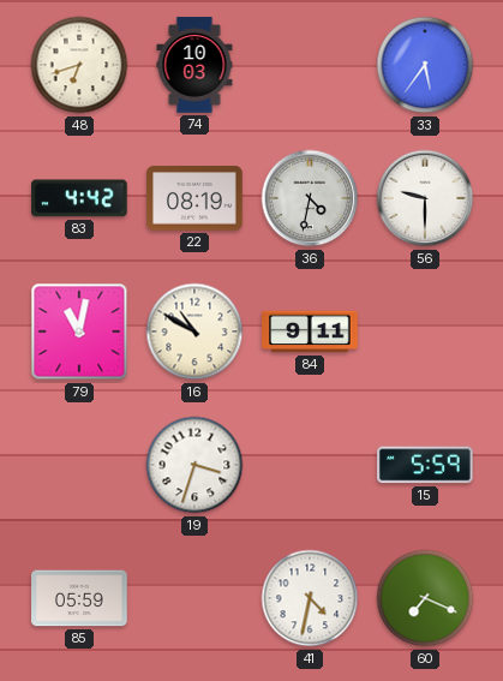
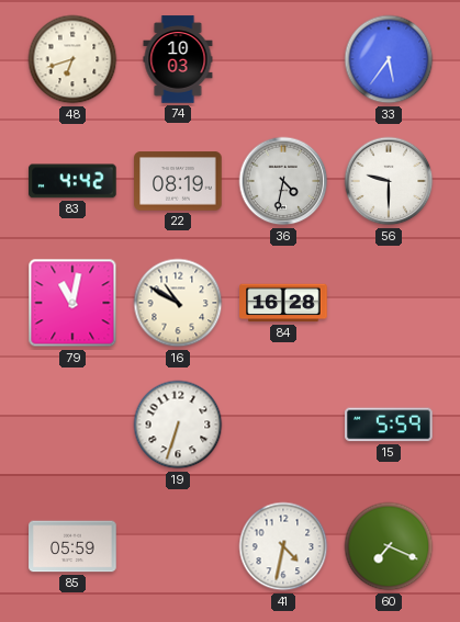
84: 9:11 -> 16:28
19: 3:33 -> 6:33
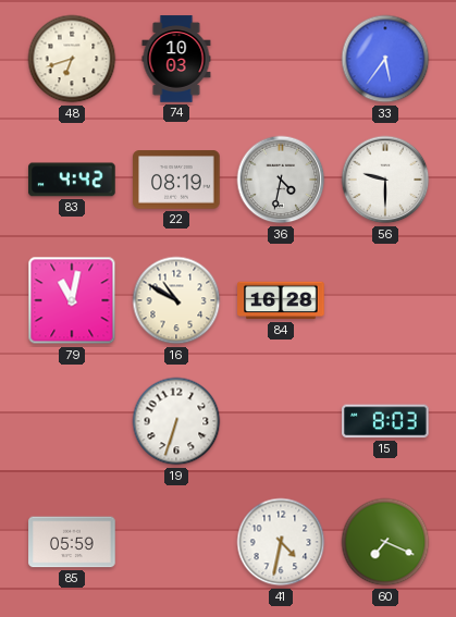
15: 5:59 -> 8:03
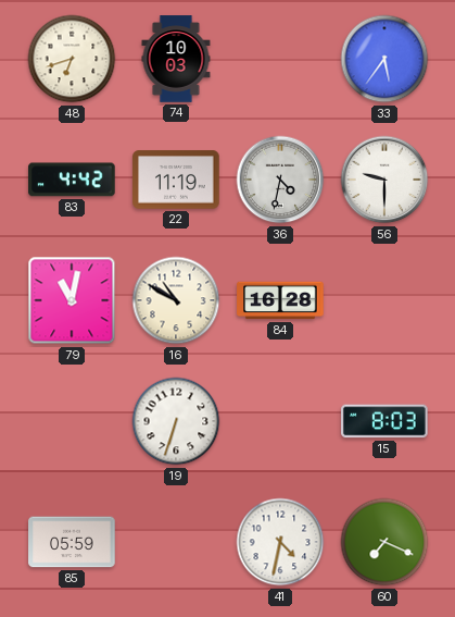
22: 08:19 -> 11:19
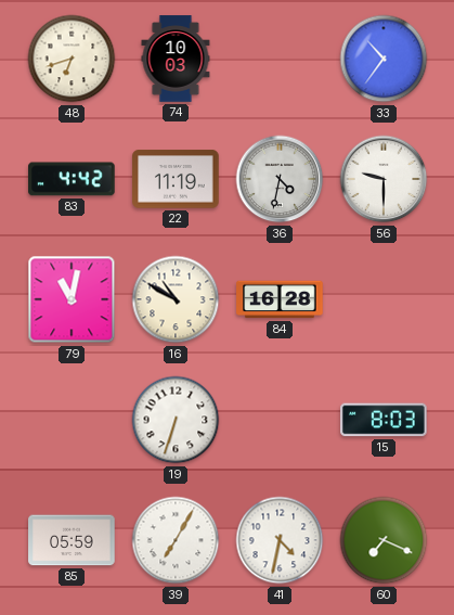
33: 5:36 -> 10:36
39: none -> 7:05
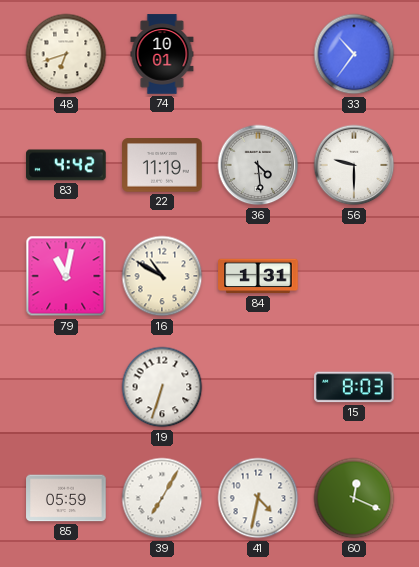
74: 10:03 -> 10:01
36: 4:32 -> 4:29
84: 16:28 -> 1:31
60: 7:19 -> 12:19
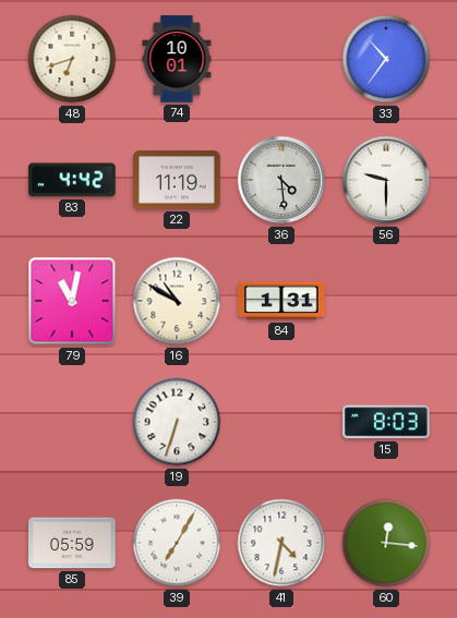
60: 12:19 -> 12:16
